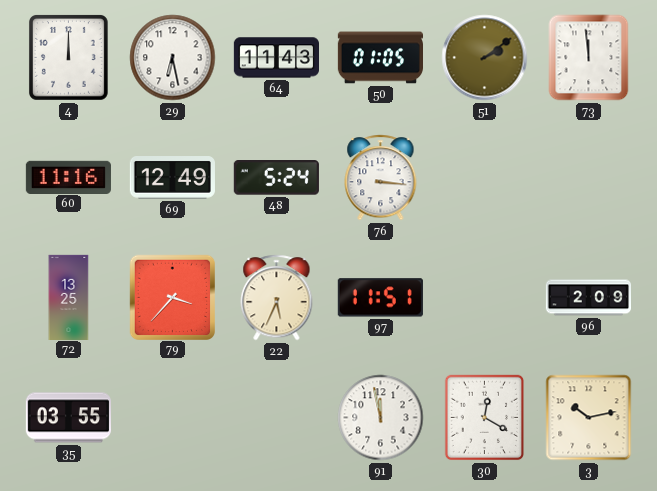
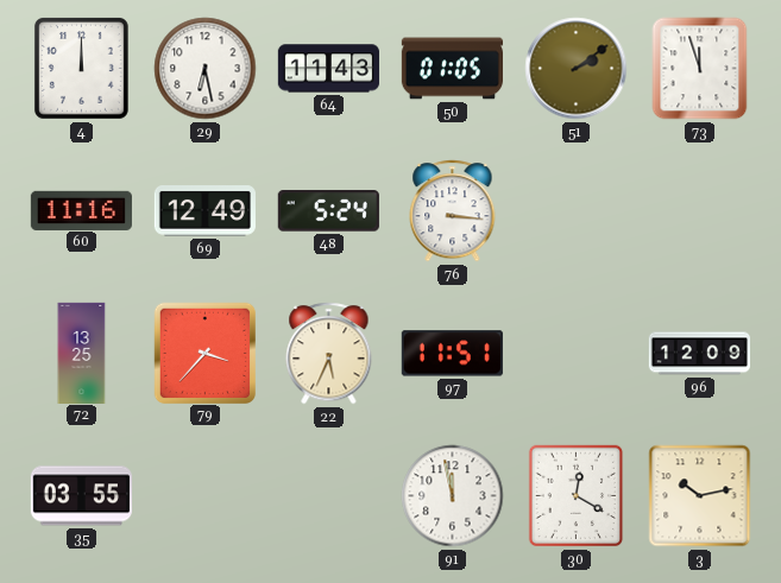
73: 11:59 -> 11:57
96: 2:09 -> 12:09
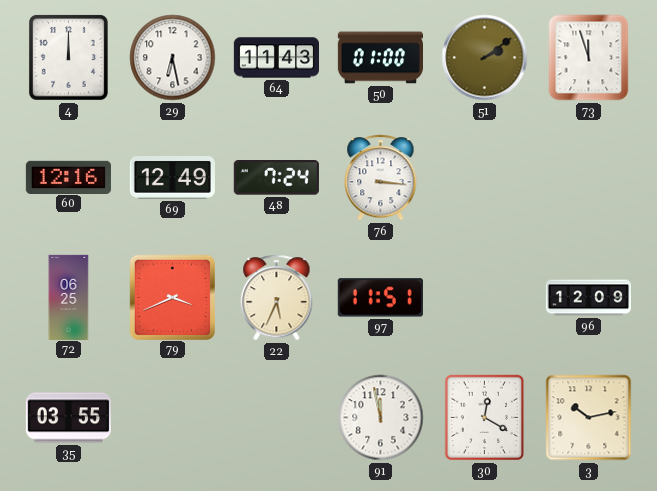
50: 01:05 -> 01:00
60: 11:16 -> 12:16
48: 5:24 -> 7:24
72: 13:25 -> 06:25
79: 3:37 -> 3:41
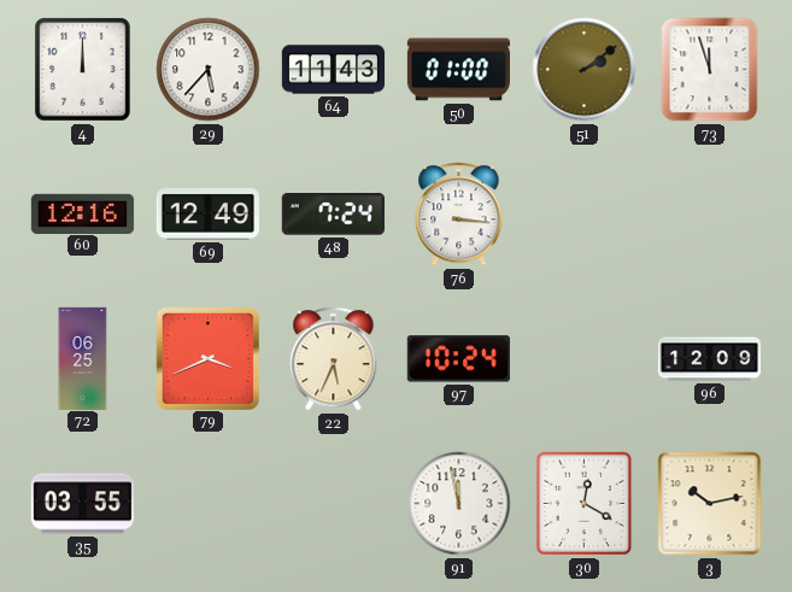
29: 6:28 -> 5:37
97: 11:51 -> 10:24
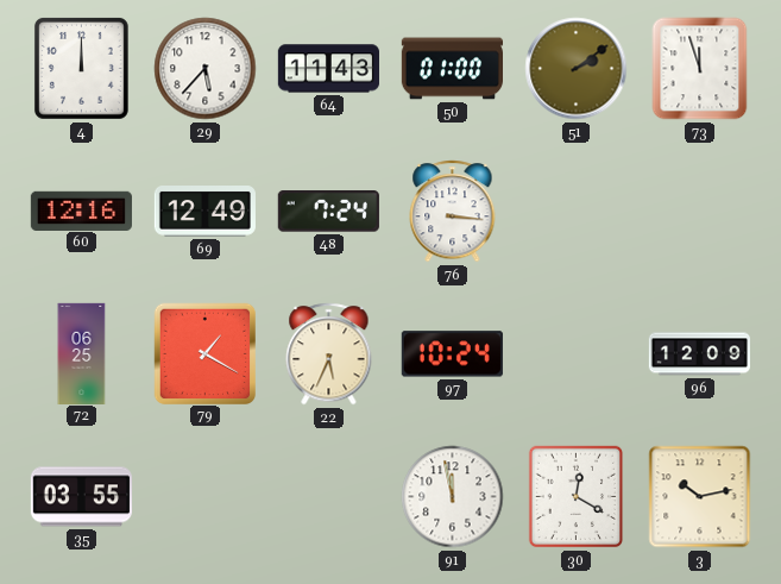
79: 3:41 -> 1:20
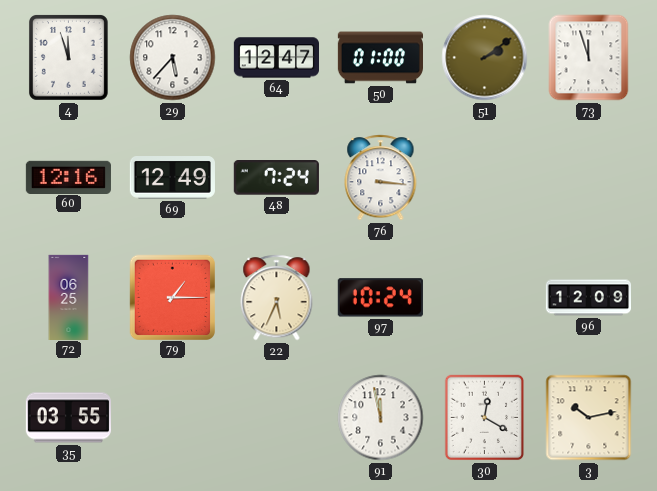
4: 12:00 -> 11:57
64: 11:43 -> 12:47
79: 1:20 -> 1:15
